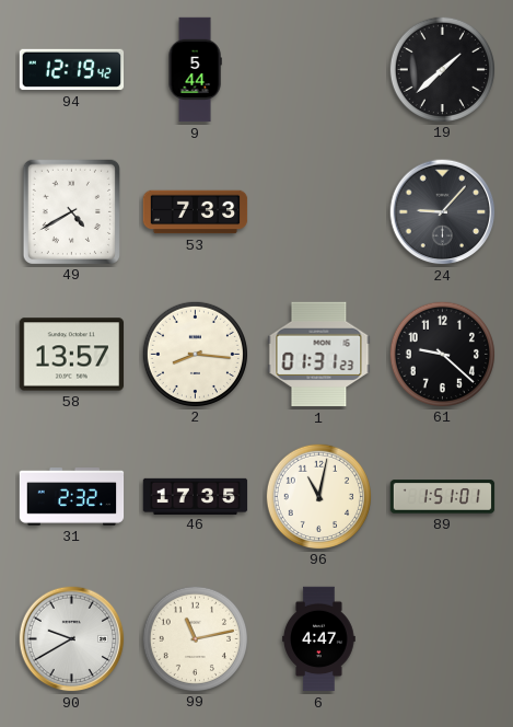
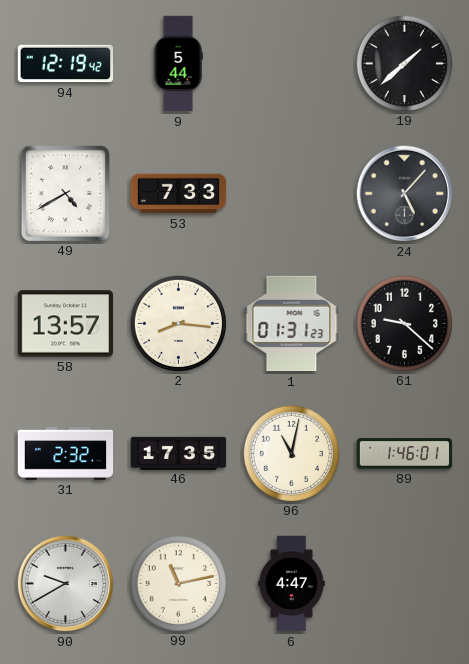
24: 9:07 -> 5:07
89: 1:51 -> 1:46
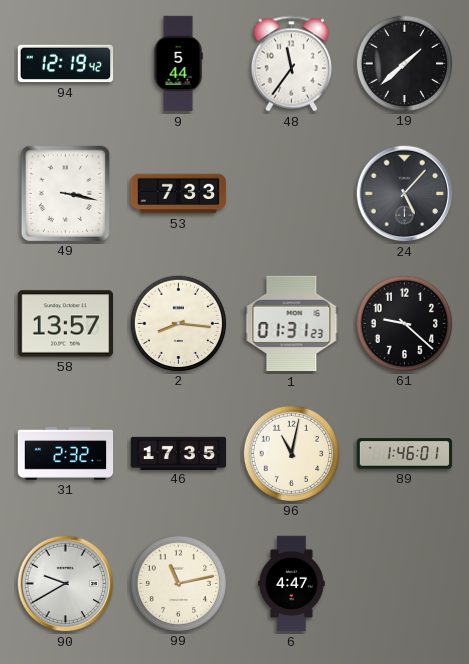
48: none -> 11:36
49: 4:40 -> 3:17
